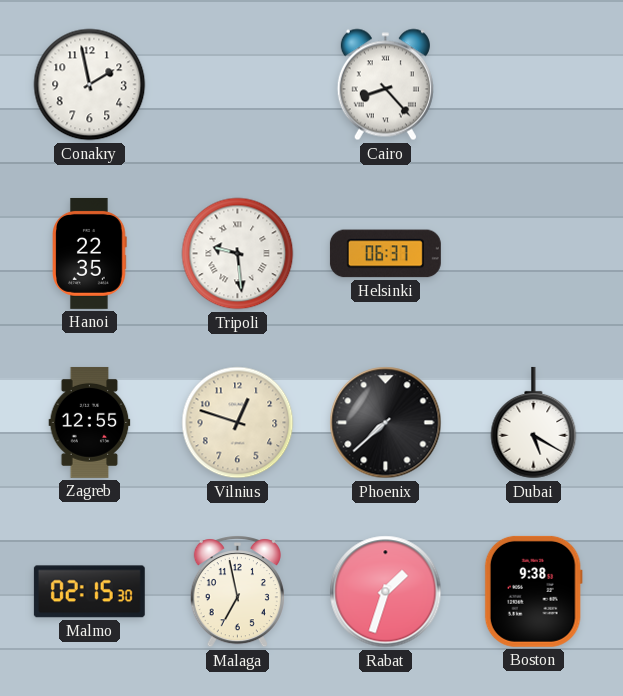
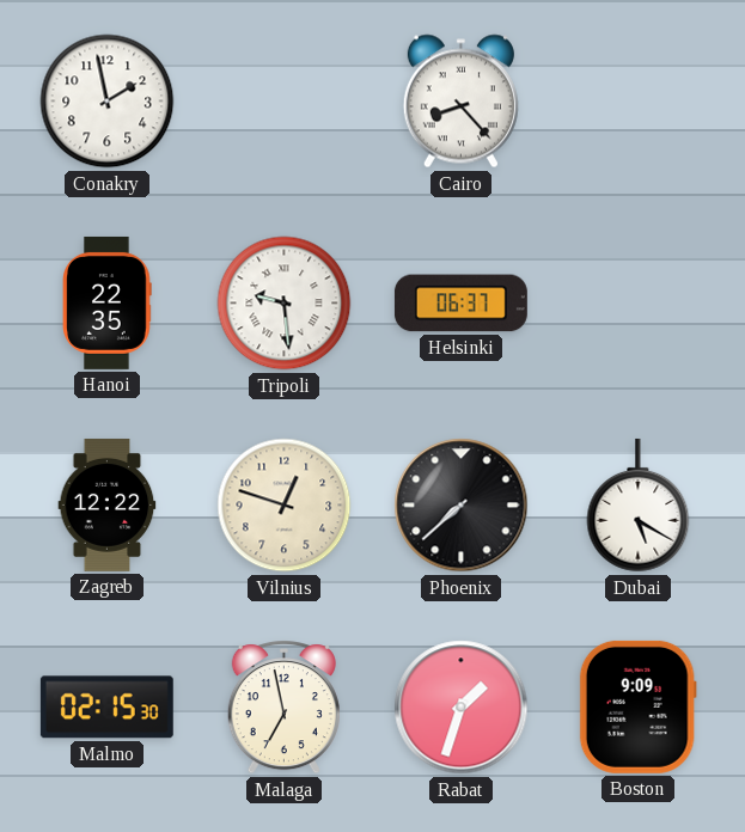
Zagreb: 12:55 -> 12:22
Boston: 9:38 -> 9:09
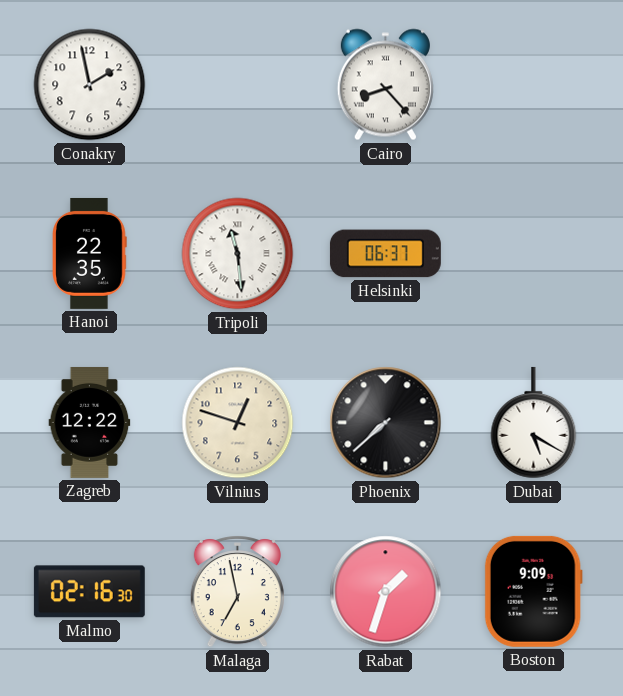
Tripoli: 9:29 -> 11:29
Malmo: 02:15 -> 02:16
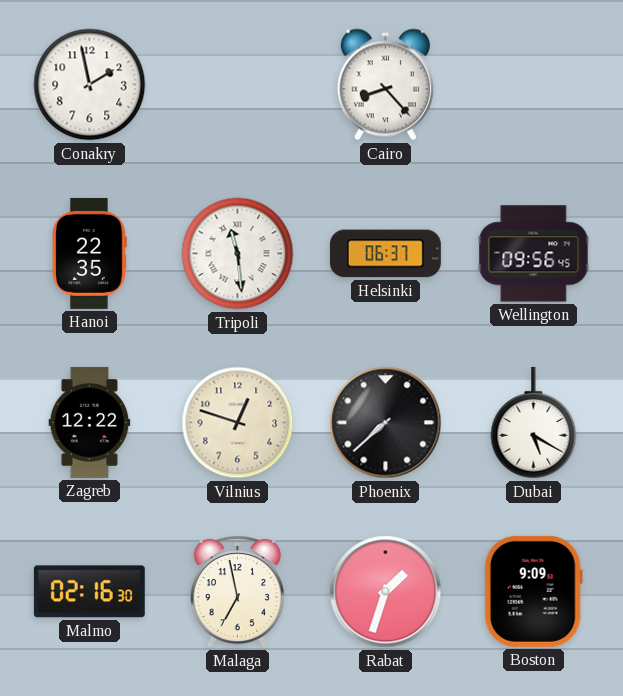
Wellington: none -> 09:56
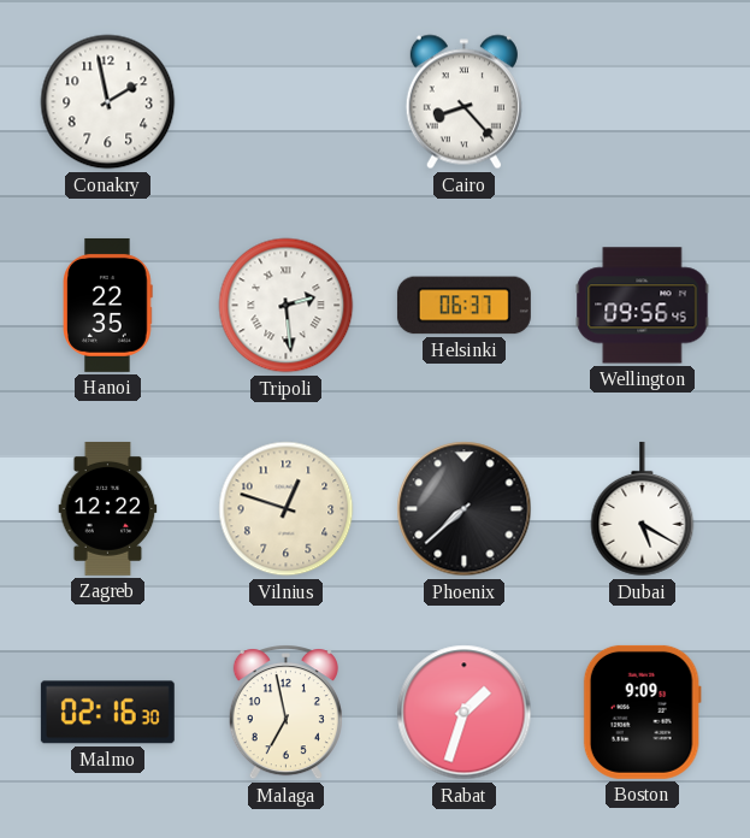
Tripoli: 11:29 -> 2:29
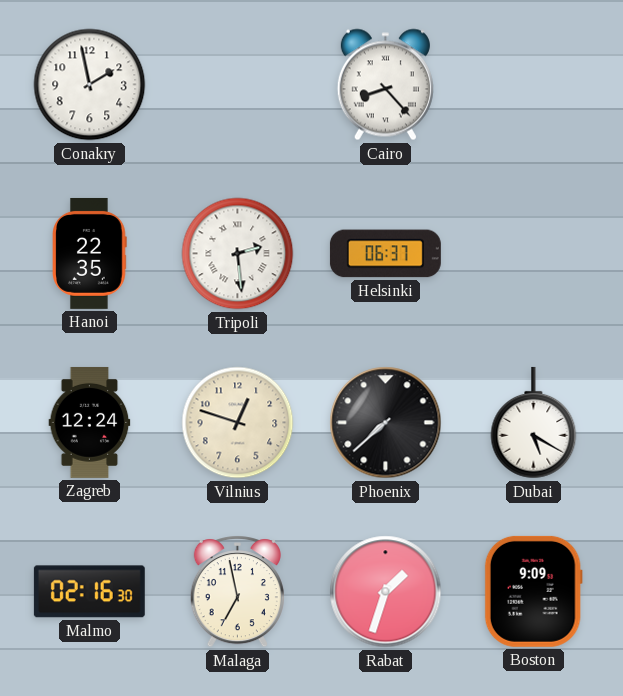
Wellington: 09:56 -> none
Zagreb: 12:22 -> 12:24
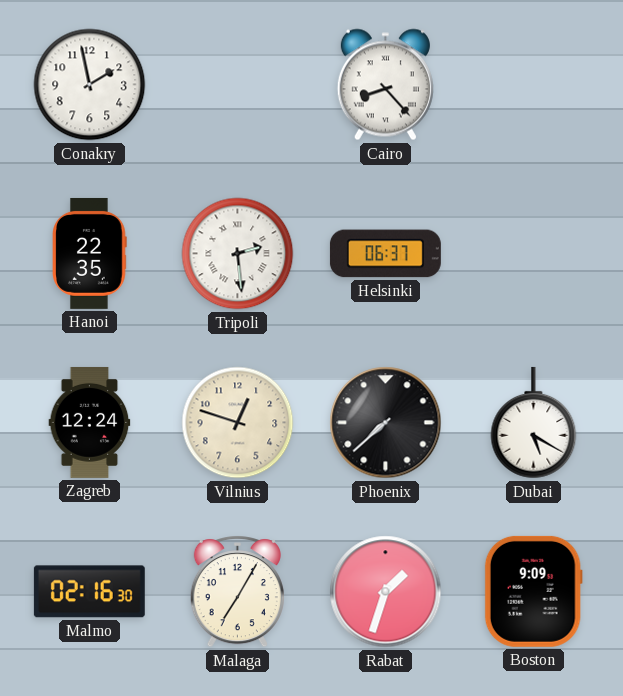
Malaga: 6:58 -> 7:05
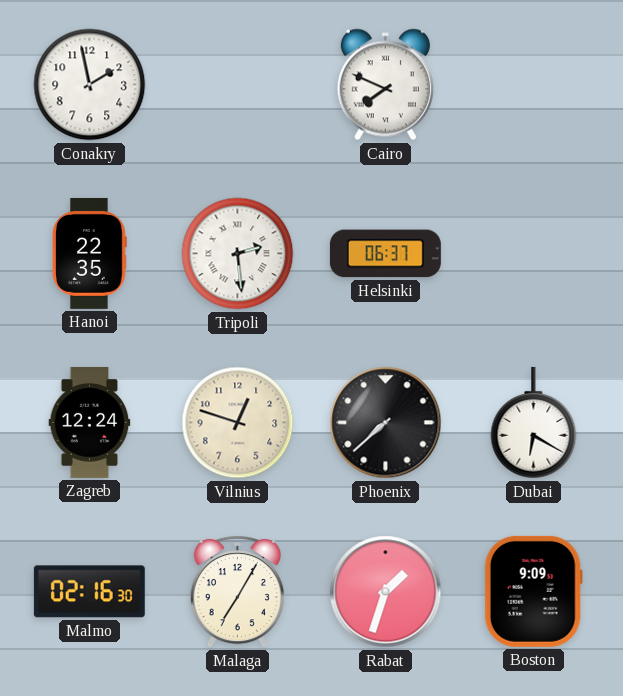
Cairo: 8:23 -> 7:49
Dubai: 5:20 -> 6:20
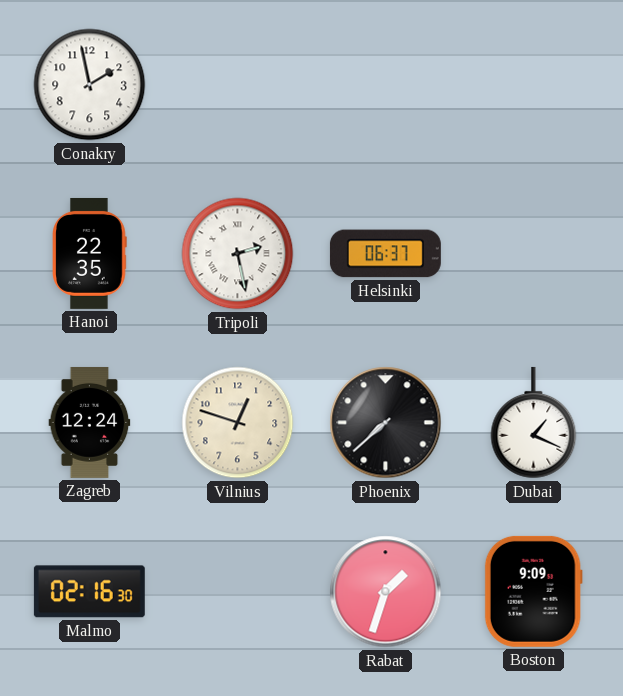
Cairo: 7:49 -> none
Tripoli: 2:29 -> 2:28
Dubai: 6:20 -> 1:19
Malaga: 7:05 -> none
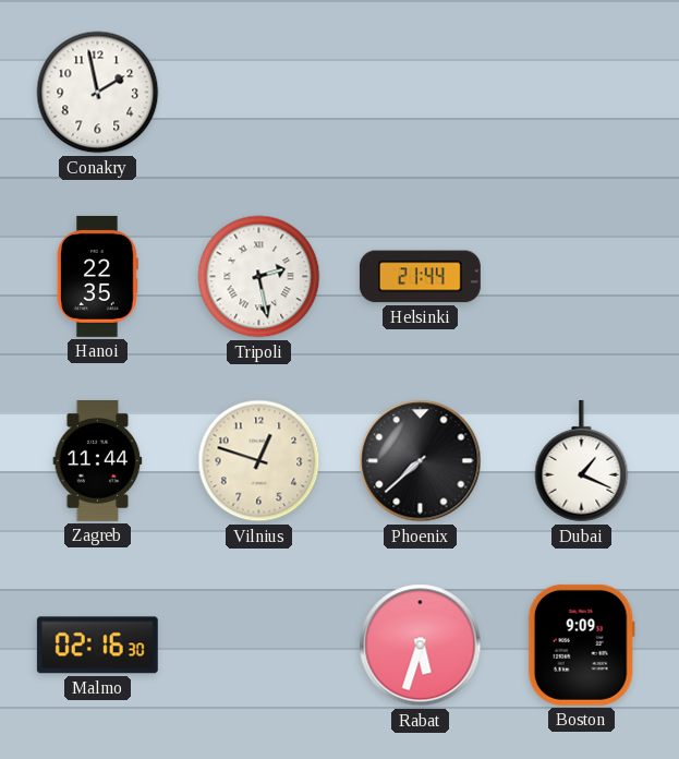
Helsinki: 06:37 -> 21:44
Zagreb: 12:24 -> 11:44
Rabat: 1:33 -> 5:33
